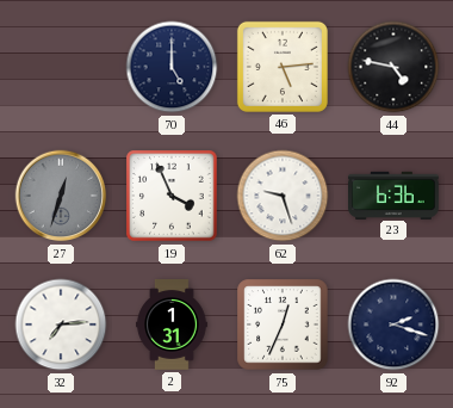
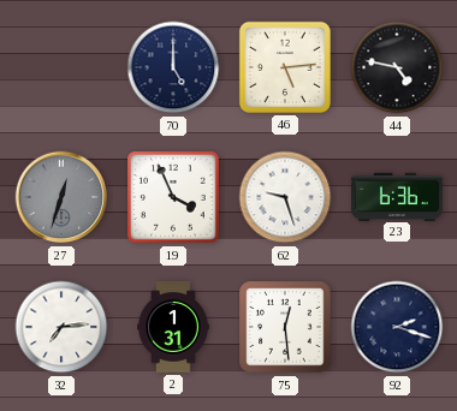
75: 12:34 -> 12:29
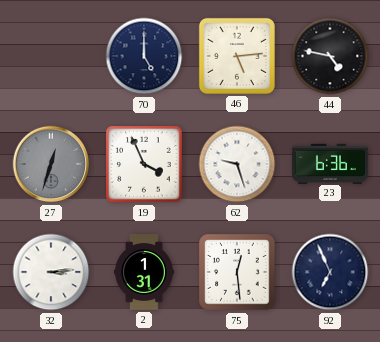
32: 7:14 -> 3:14
92: 2:18 -> 6:56
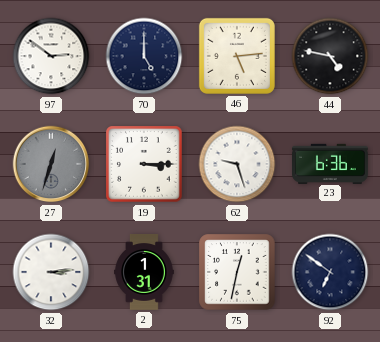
97: none -> 2:51
19: 3:56 -> 3:15
75: 12:29 -> 12:32
92: 6:56 -> 6:51
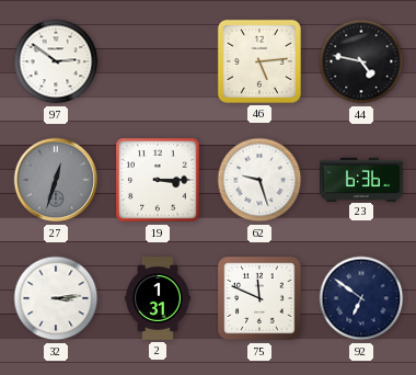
70: 5:00 -> none
75: 12:32 -> 11:49
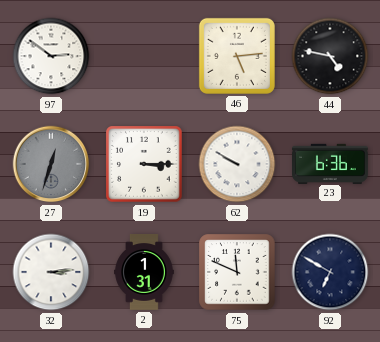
62: 9:27 -> 9:50
92: 6:51 -> 6:50
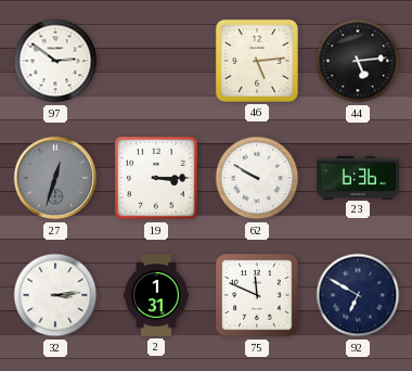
44: 4:47 -> 5:14
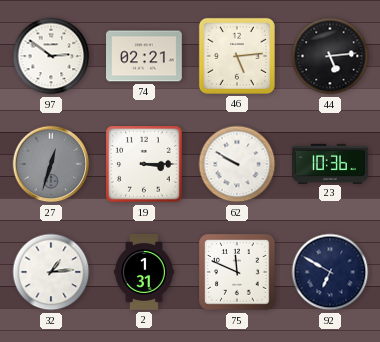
74: none -> 02:21
23: 6:36 -> 10:36
32: 3:14 -> 1:14
